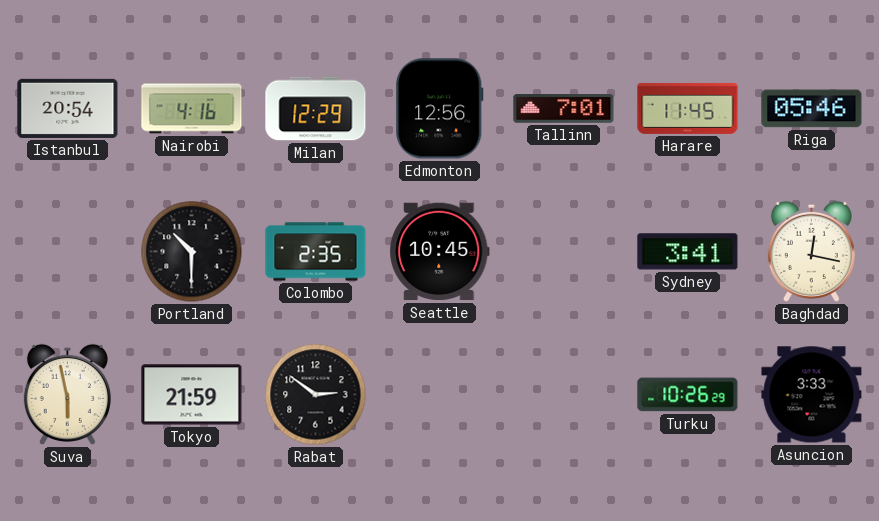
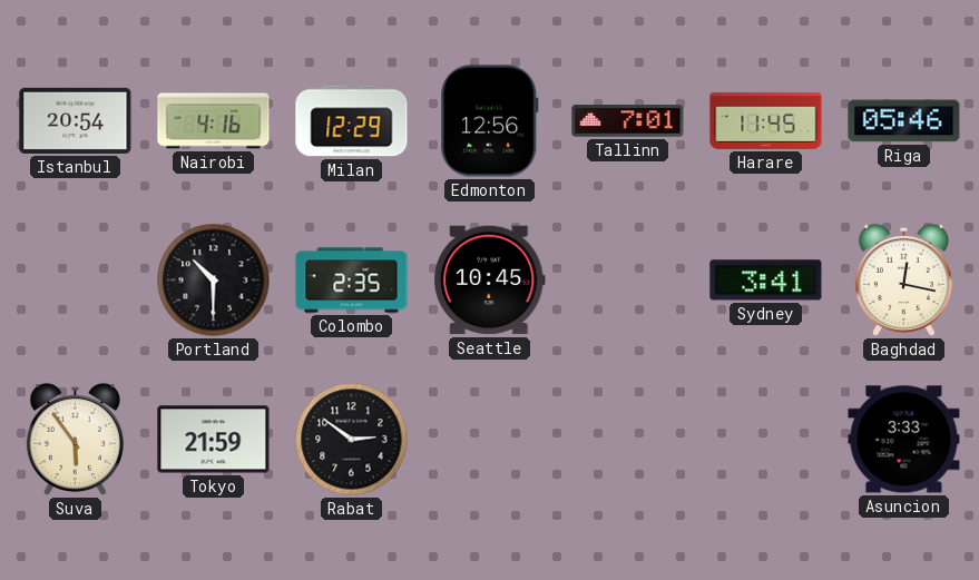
Suva: 5:58 -> 5:54
Turku: 10:26 -> none
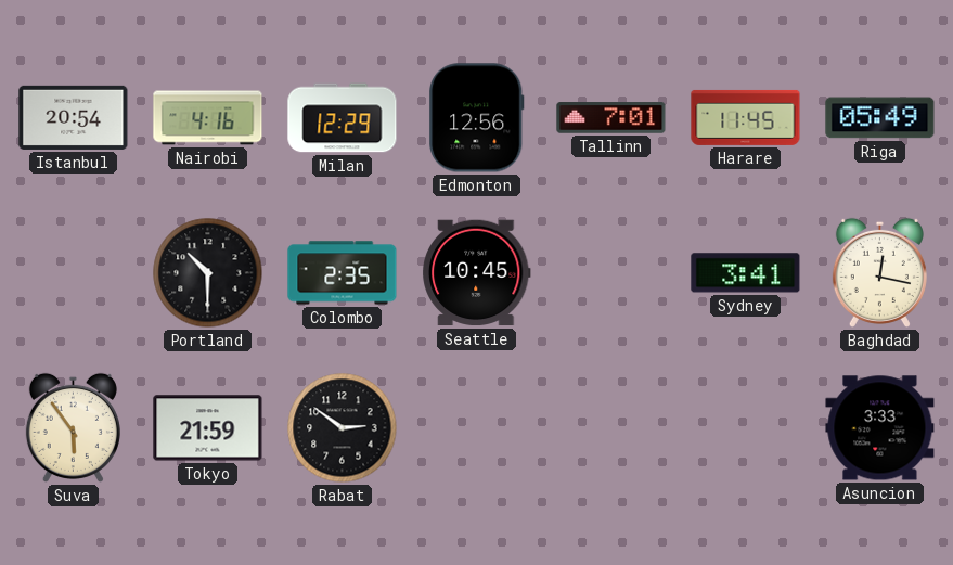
Riga: 05:46 -> 05:49
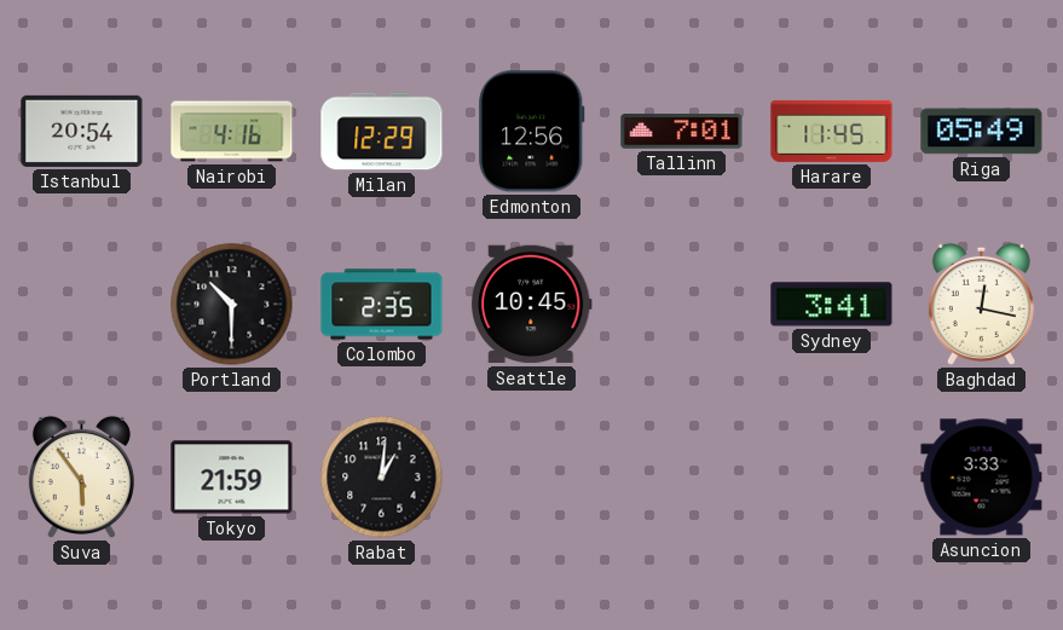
Rabat: 2:51 -> 1:01
